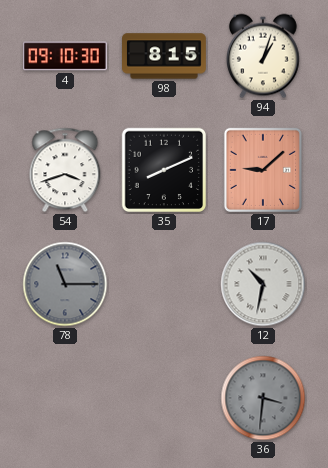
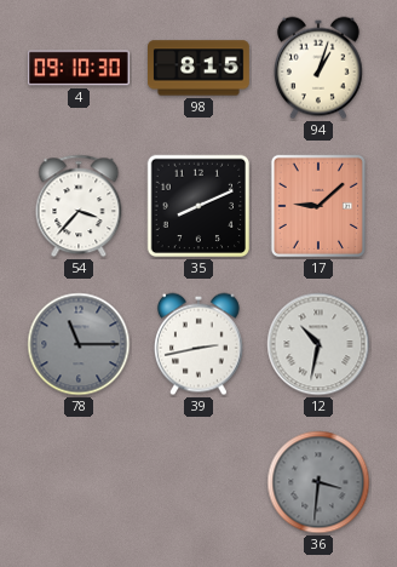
54: 3:42 -> 3:37
39: none -> 2:43
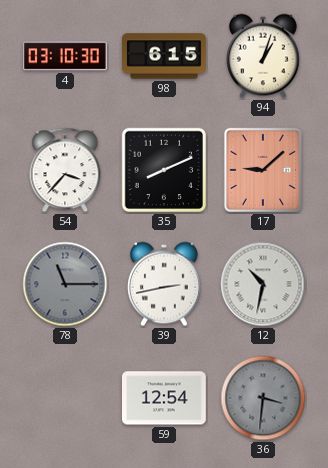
4: 09:10 -> 03:10
98: 8:15 -> 6:15
59: none -> 12:54
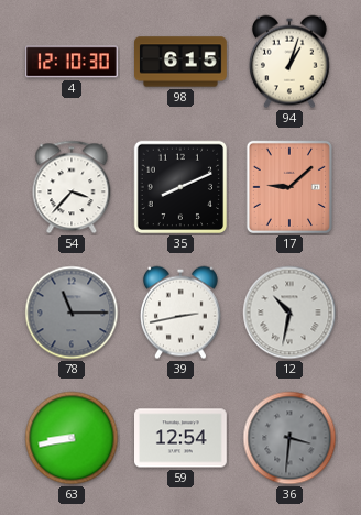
4: 03:10 -> 12:10
63: none -> 8:43
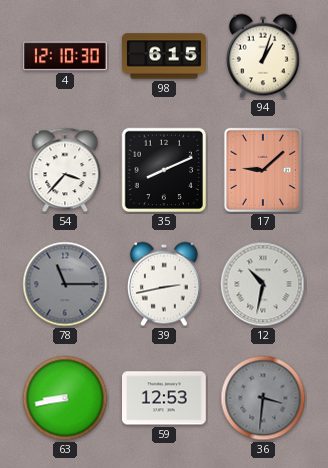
59: 12:54 -> 12:53
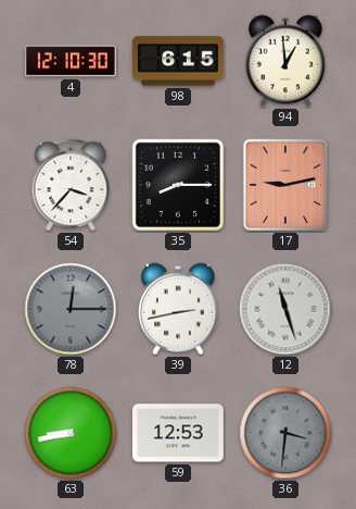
94: 1:03 -> 12:59
35: 8:11 -> 8:15
17: 9:08 -> 9:13
78: 11:15 -> 12:15
12: 10:32 -> 11:27
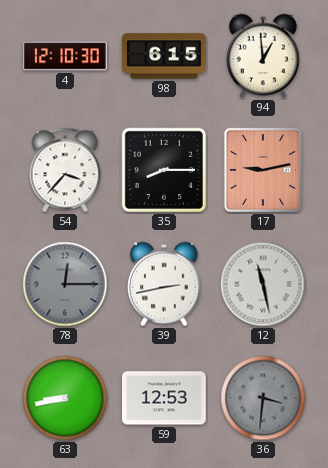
12: 11:27 -> 11:28
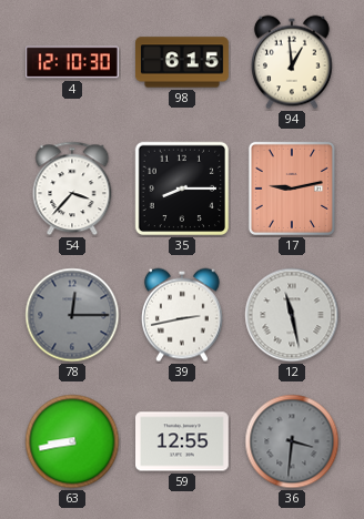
59: 12:53 -> 12:55
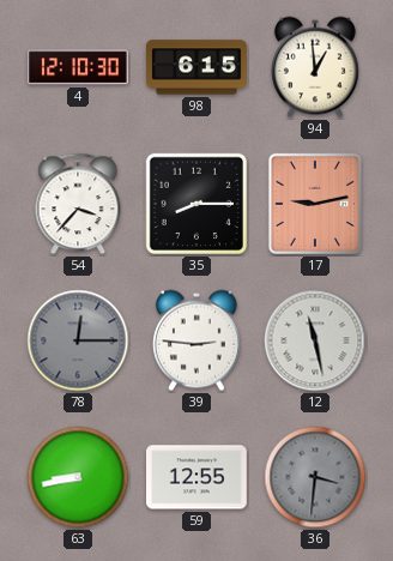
39: 2:43 -> 2:46
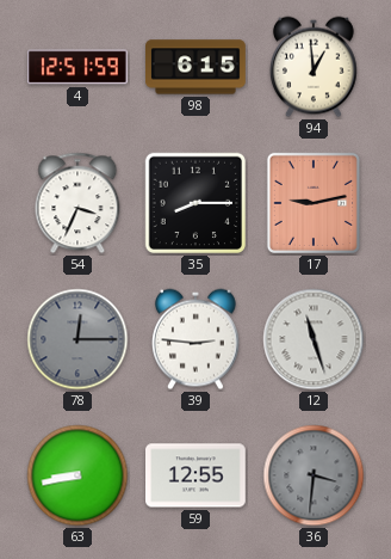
4: 12:10 -> 12:51
54: 3:37 -> 3:34
12: 11:28 -> 11:27
